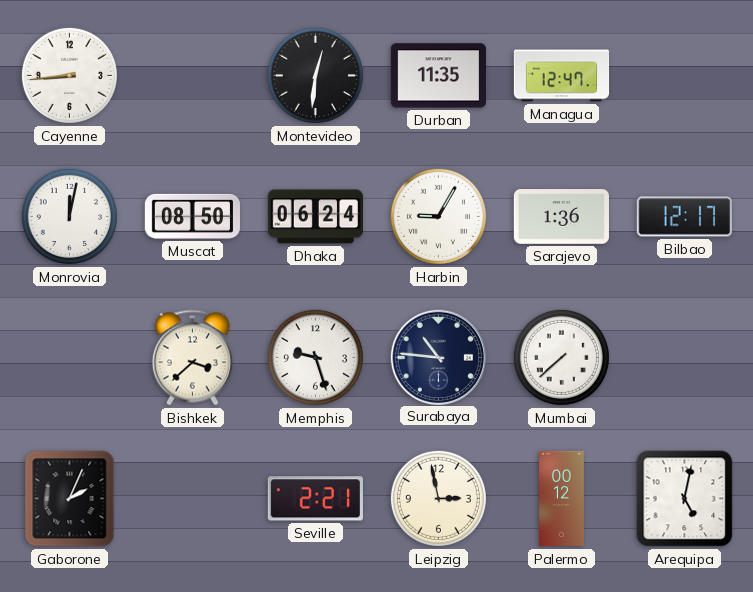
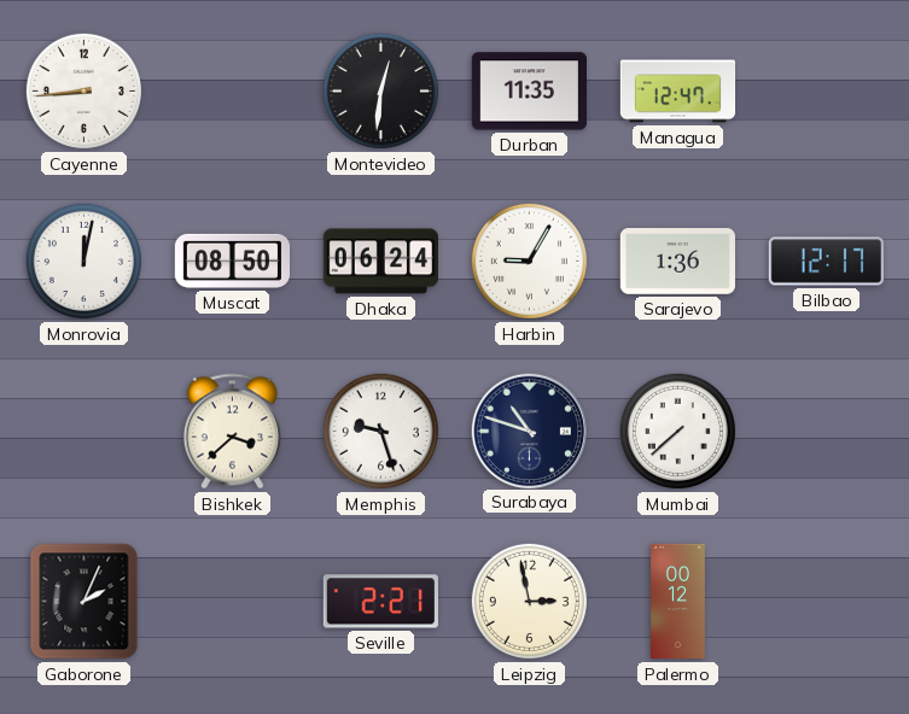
Surabaya: 10:46 -> 10:48
Arequipa: 5:02 -> none
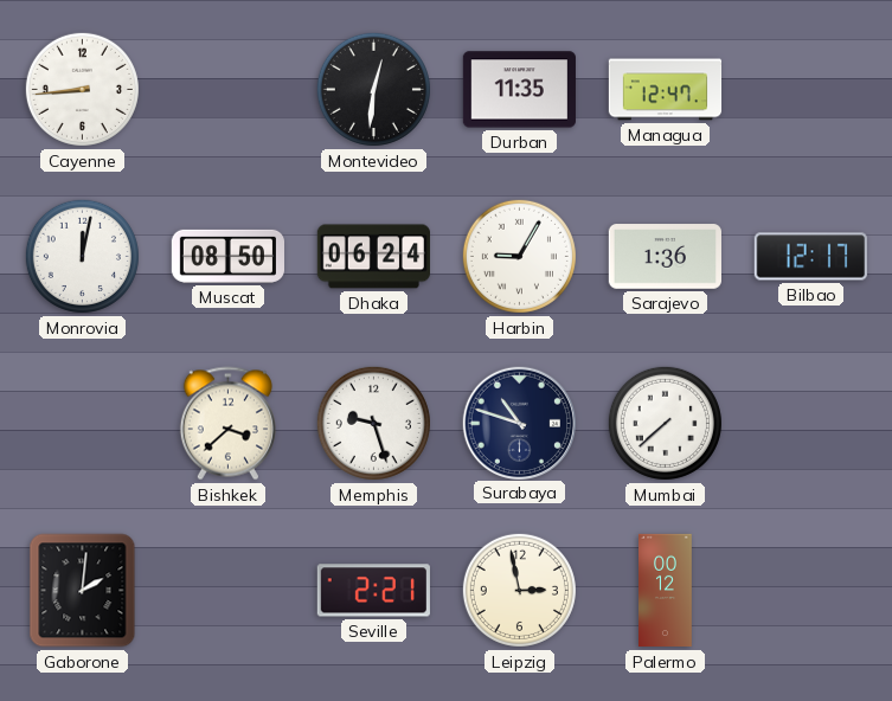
Gaborone: 2:04 -> 2:01
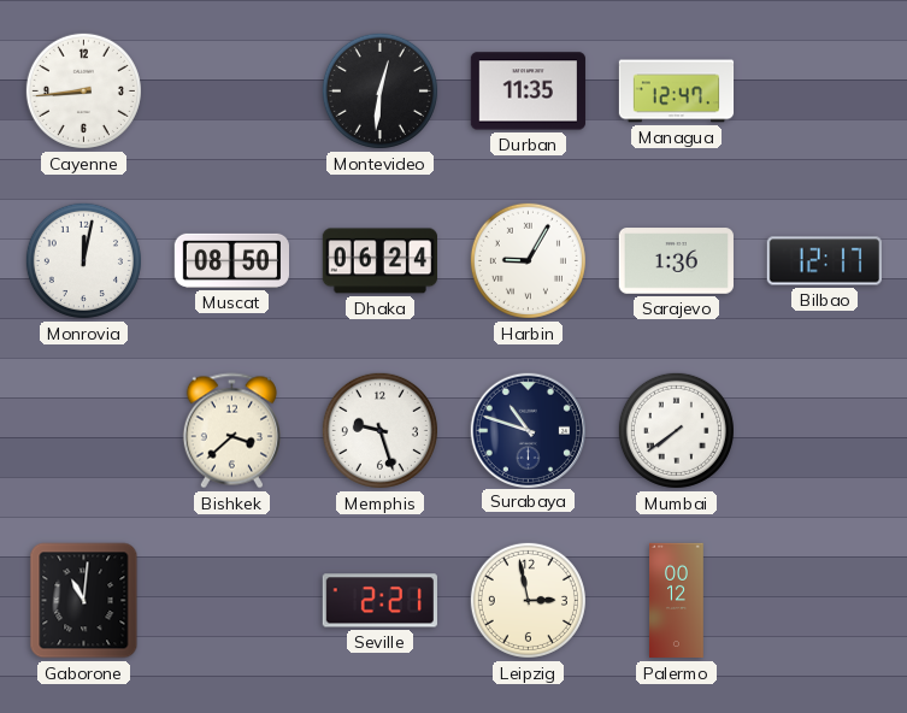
Mumbai: 7:38 -> 7:39
Gaborone: 2:01 -> 11:01
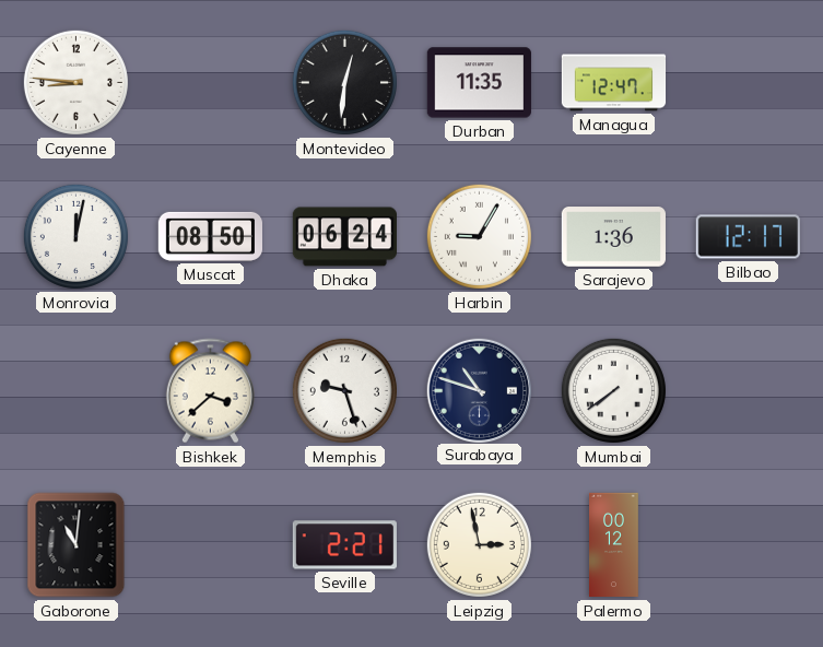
Cayenne: 8:44 -> 8:46
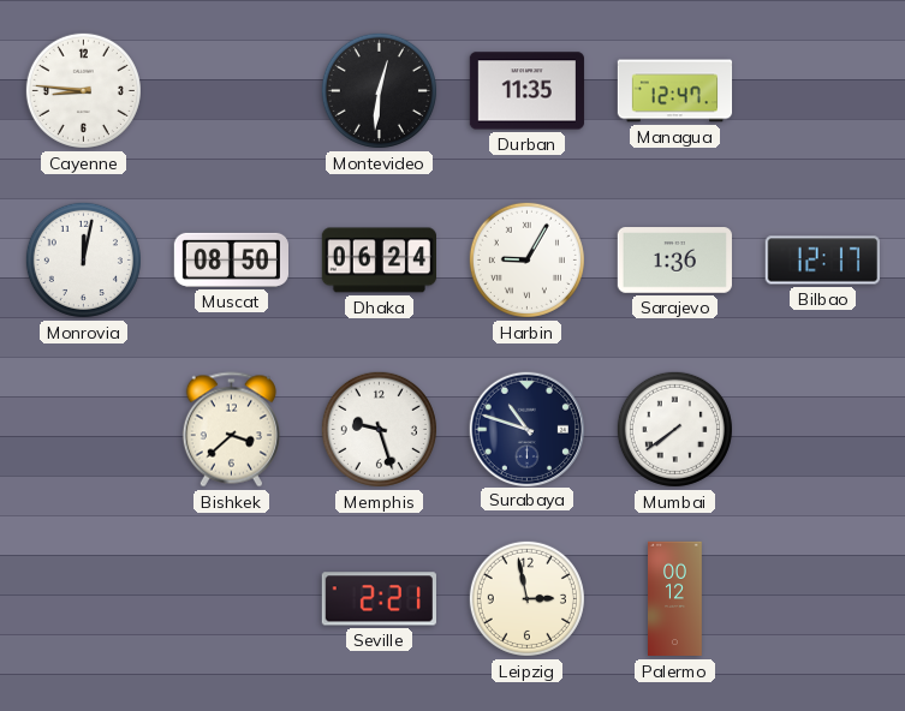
Gaborone: 11:01 -> none
